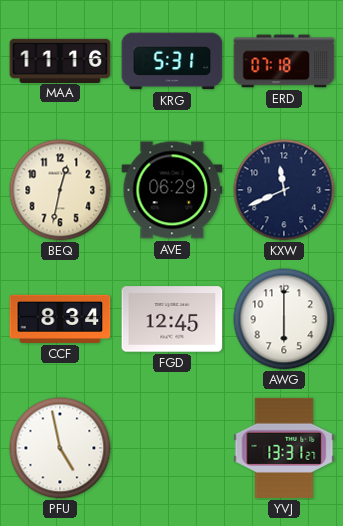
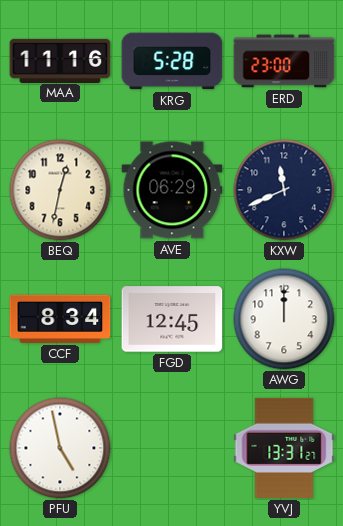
KRG: 5:31 -> 5:28
ERD: 07:18 -> 23:00
AWG: 6:00 -> 12:00
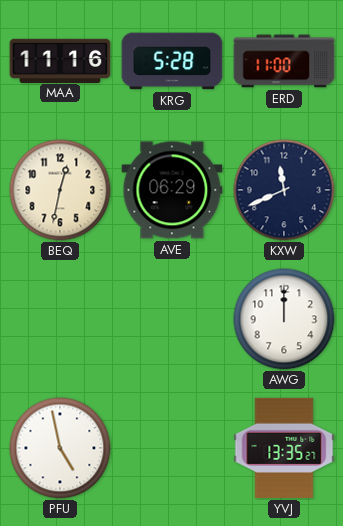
ERD: 23:00 -> 11:00
CCF: 8:34 -> none
FGD: 12:45 -> none
YVJ: 13:31 -> 13:35
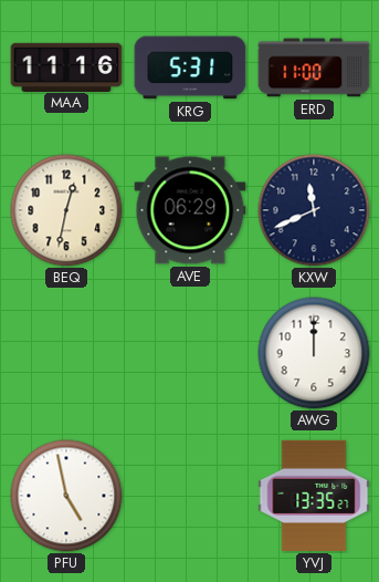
KRG: 5:28 -> 5:31
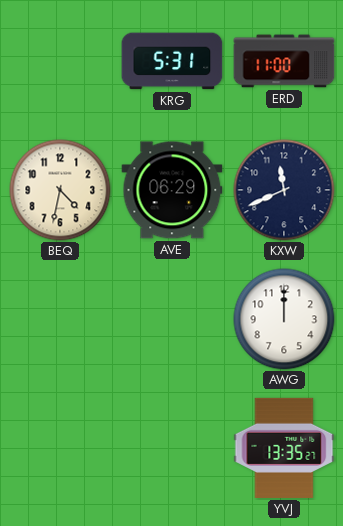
MAA: 11:16 -> none
BEQ: 12:32 -> 4:32
PFU: 4:58 -> none
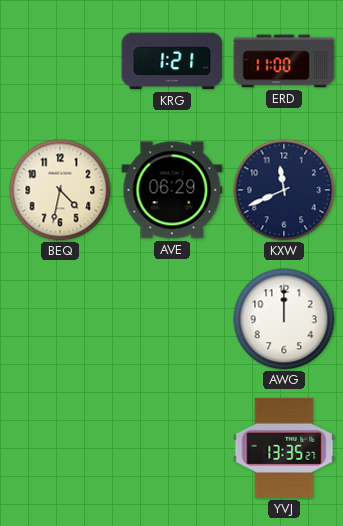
KRG: 5:31 -> 1:21
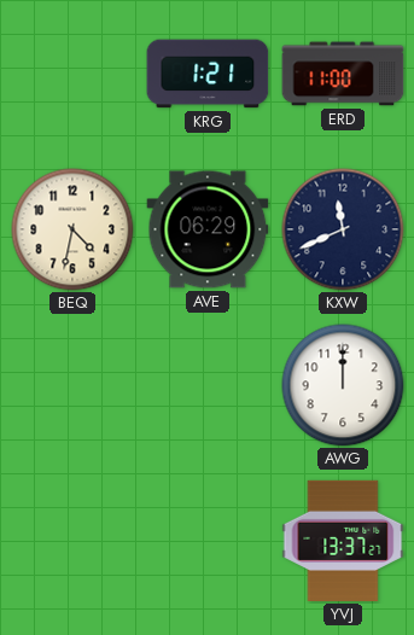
YVJ: 13:35 -> 13:37
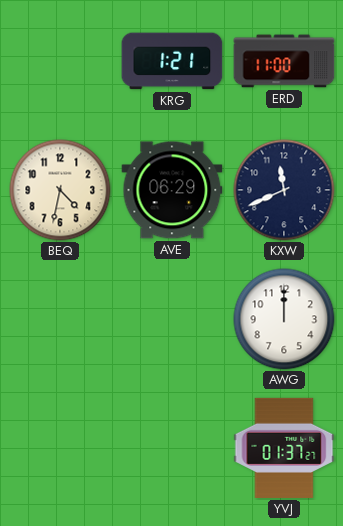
YVJ: 13:37 -> 01:37
